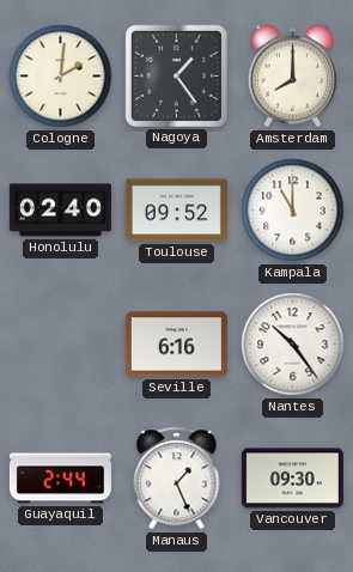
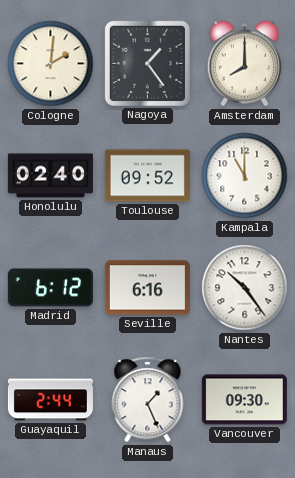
Madrid: none -> 6:12
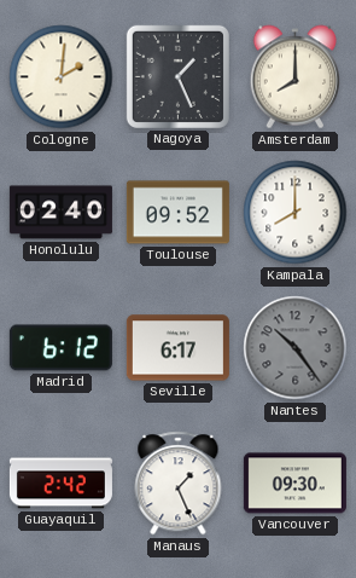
Nagoya: 1:24 -> 1:26
Kampala: 11:00 -> 8:00
Seville: 6:16 -> 6:17
Nantes dial: white -> grey
Guayaquil: 2:44 -> 2:42
